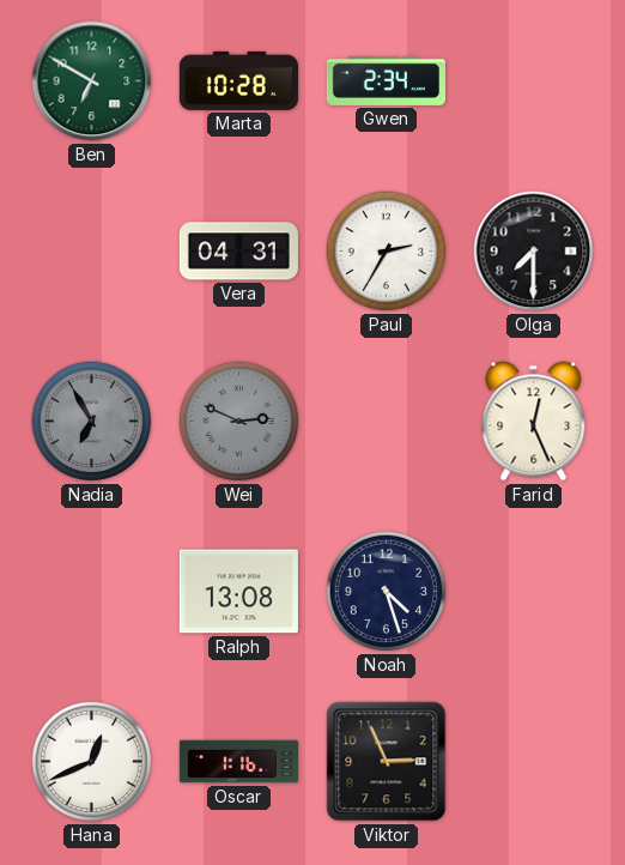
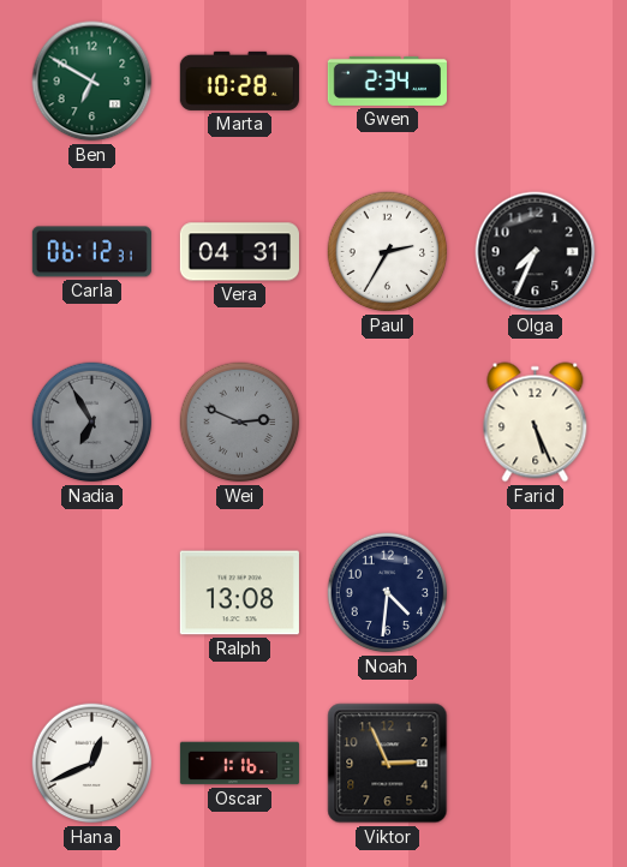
Carla: none -> 06:12
Olga: 7:30 -> 7:34
Farid: 12:26 -> 5:26
Noah: 4:27 -> 4:31
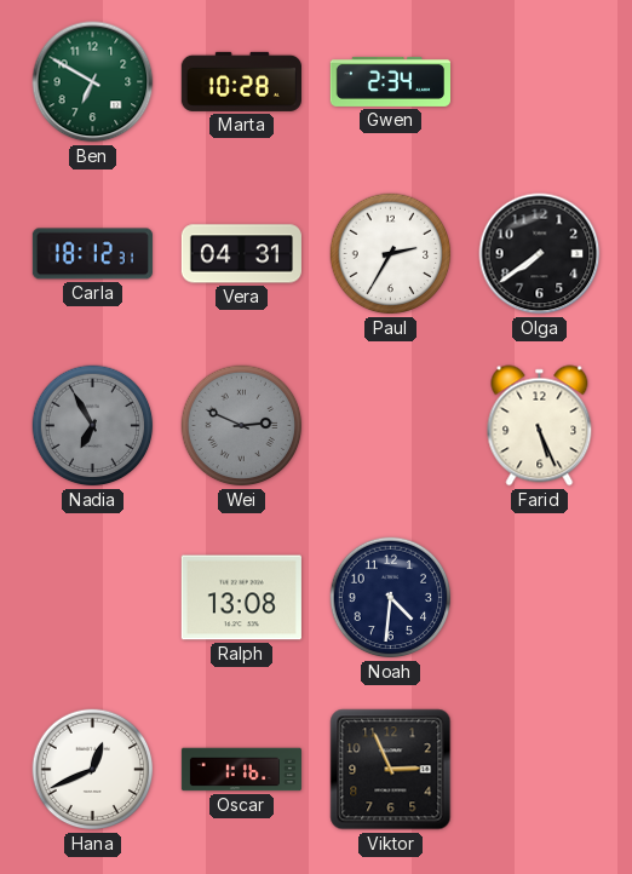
Carla: 06:12 -> 18:12
Olga: 7:34 -> 7:39
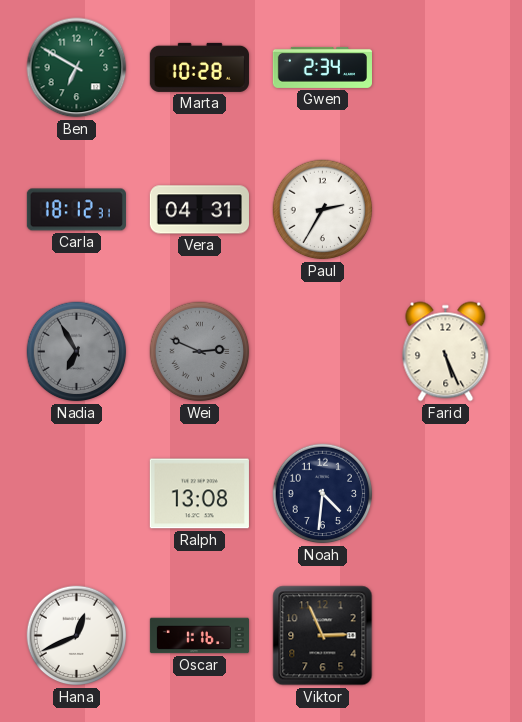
Olga: 7:39 -> none
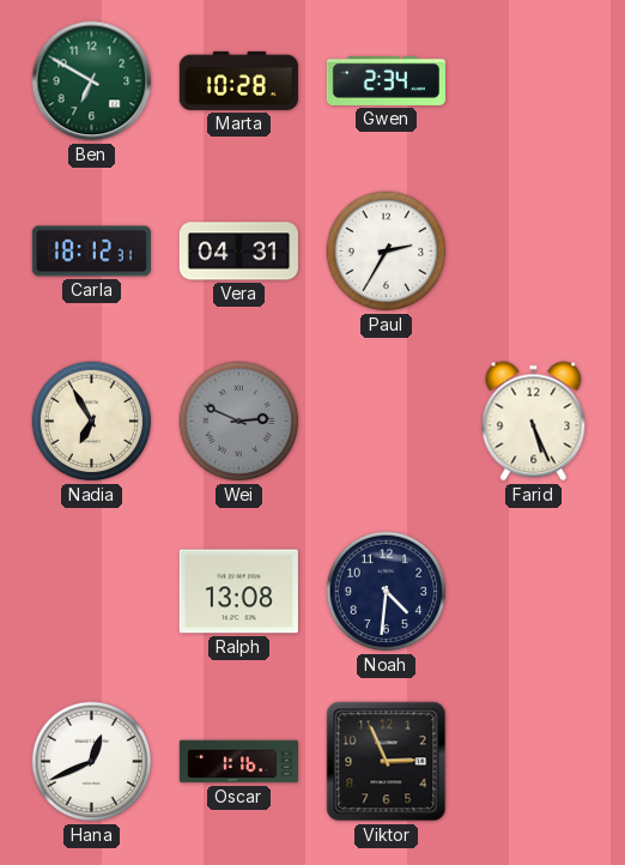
Nadia dial: grey -> cream
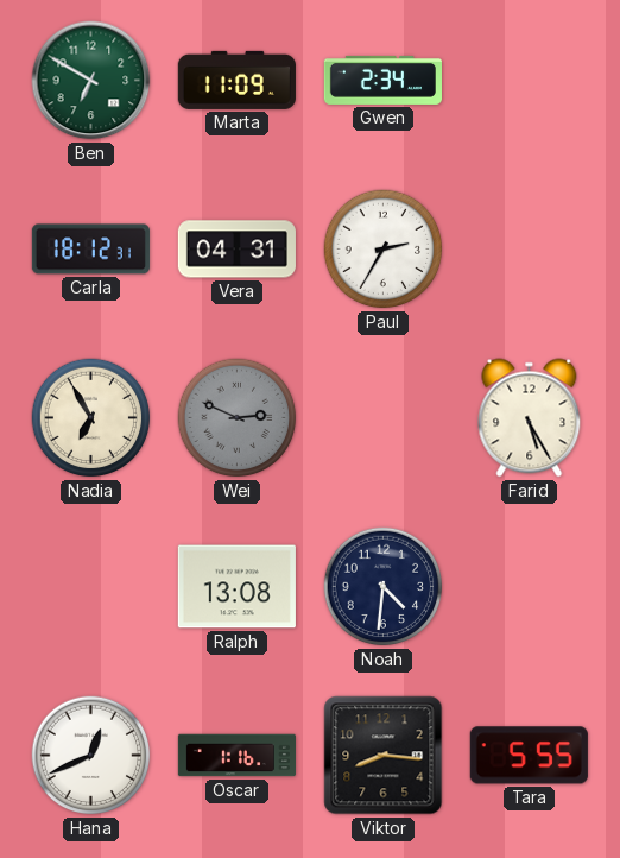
Marta: 10:28 -> 11:09
Farid: 5:26 -> 5:25
Viktor: 2:56 -> 8:16
Tara: none -> 5:55
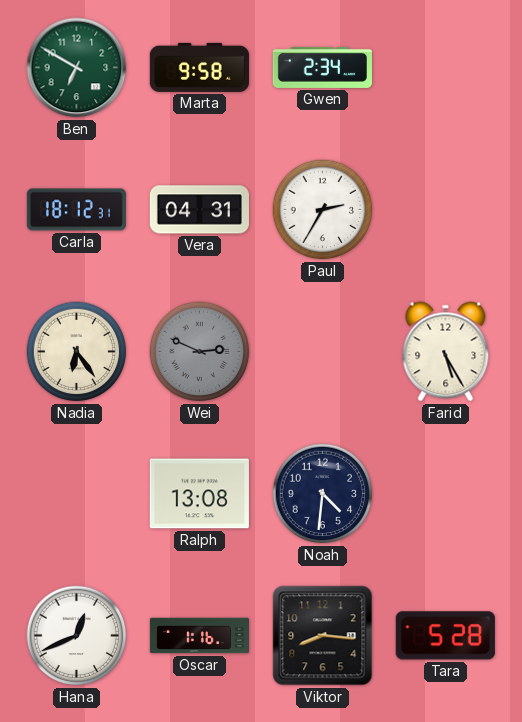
Marta: 11:09 -> 9:58
Nadia: 6:55 -> 6:24
Tara: 5:55 -> 5:28
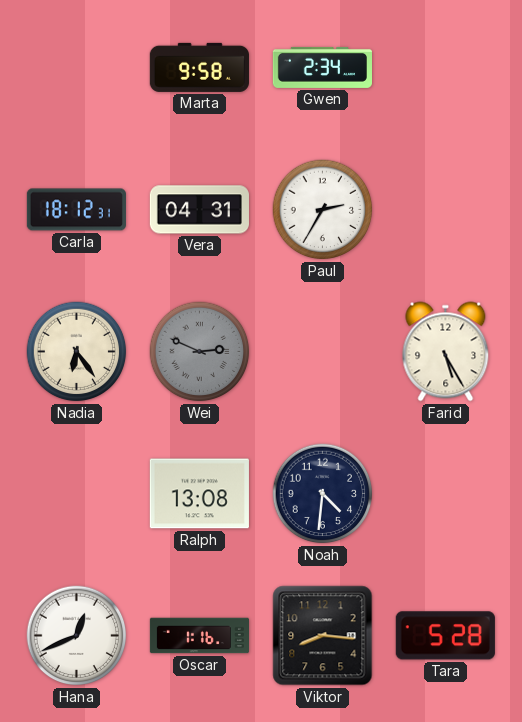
Ben: 6:50 -> none
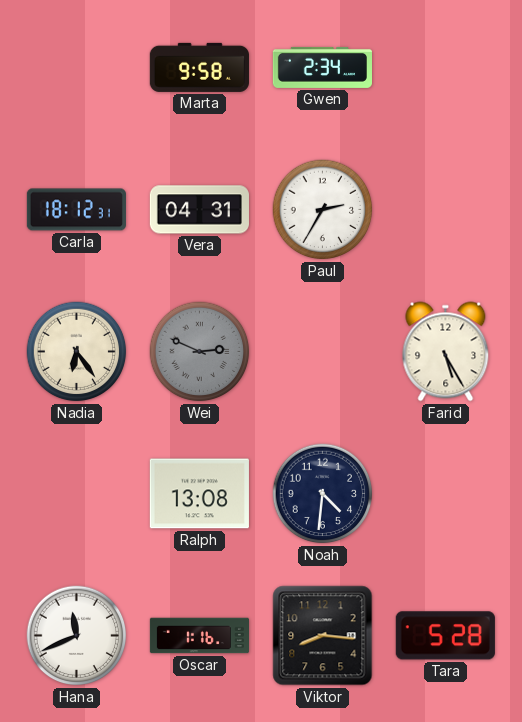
Hana: 12:41 -> 11:41
